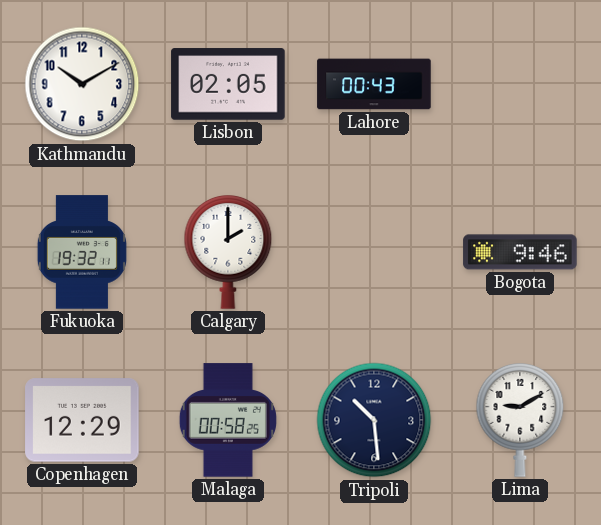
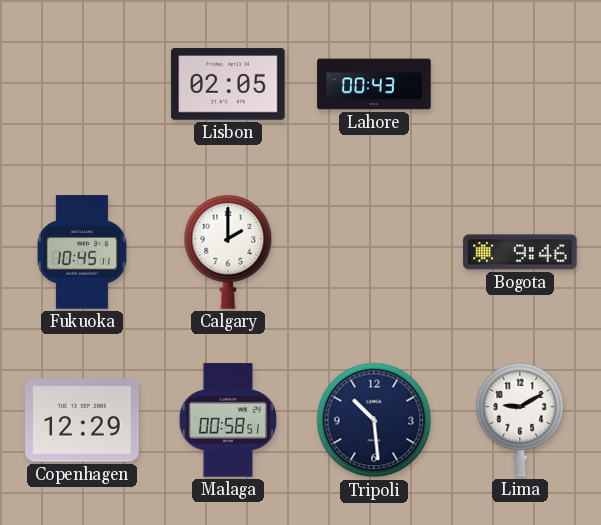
Kathmandu: 10:10 -> none
Fukuoka: 19:32 -> 10:45
Malaga: 00:58:25 -> 00:58:51
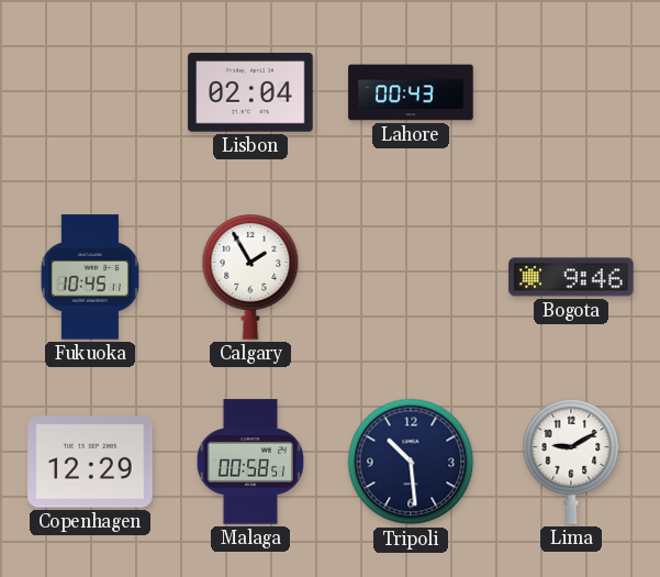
Lisbon: 02:05 -> 02:04
Calgary: 2:00 -> 1:55
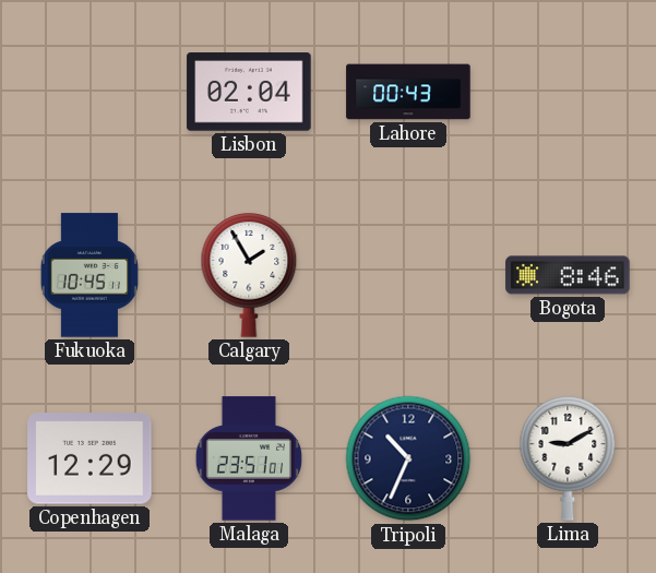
Bogota: 9:46 -> 8:46
Malaga: 00:58 -> 23:51
Tripoli: 10:29 -> 10:34
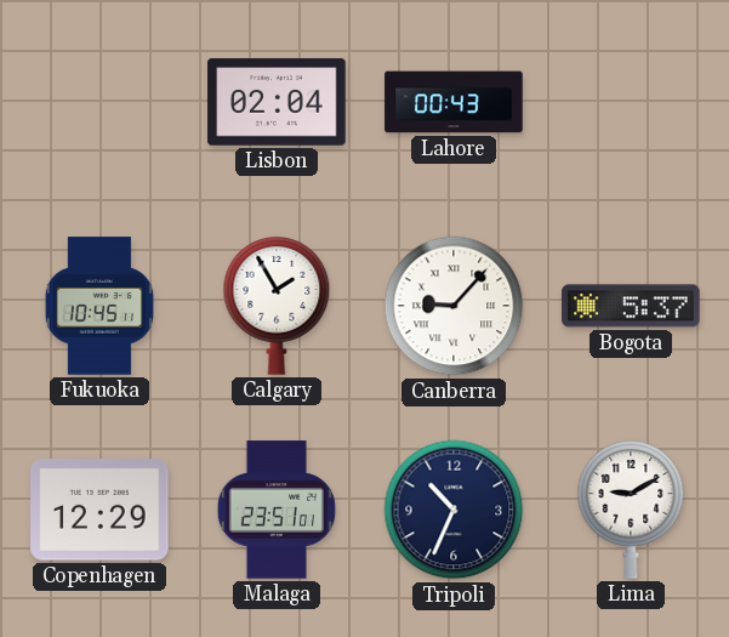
Canberra: none -> 9:07
Bogota: 8:46 -> 5:37
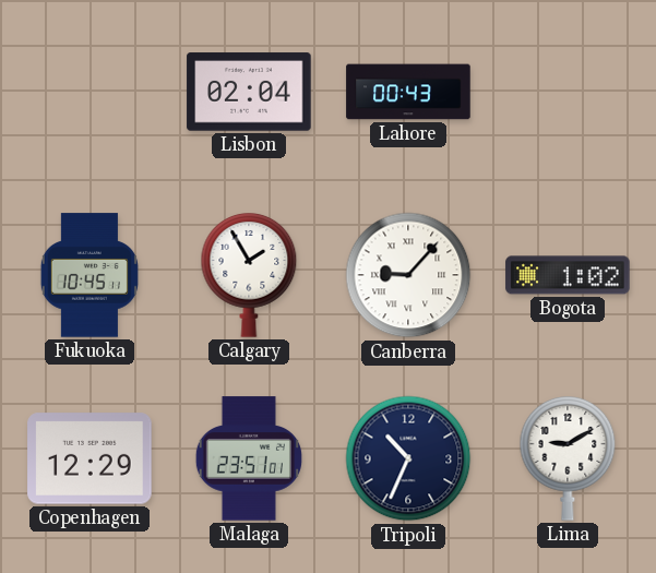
Bogota: 5:37 -> 1:02
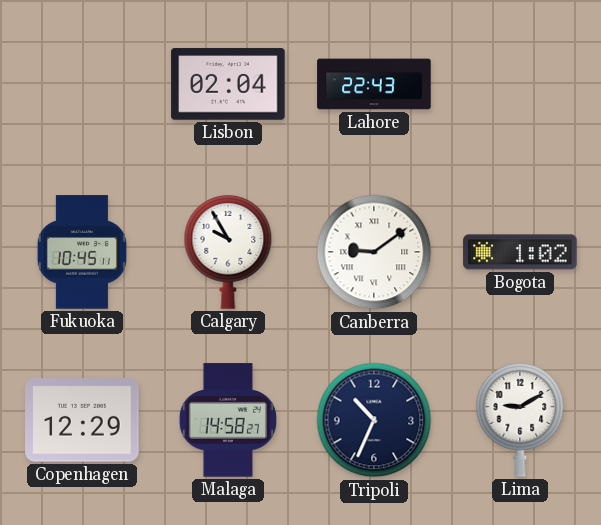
Lahore: 00:43 -> 22:43
Calgary: 1:55 -> 9:55
Canberra: 9:07 -> 9:09
Malaga: 23:51 -> 14:58
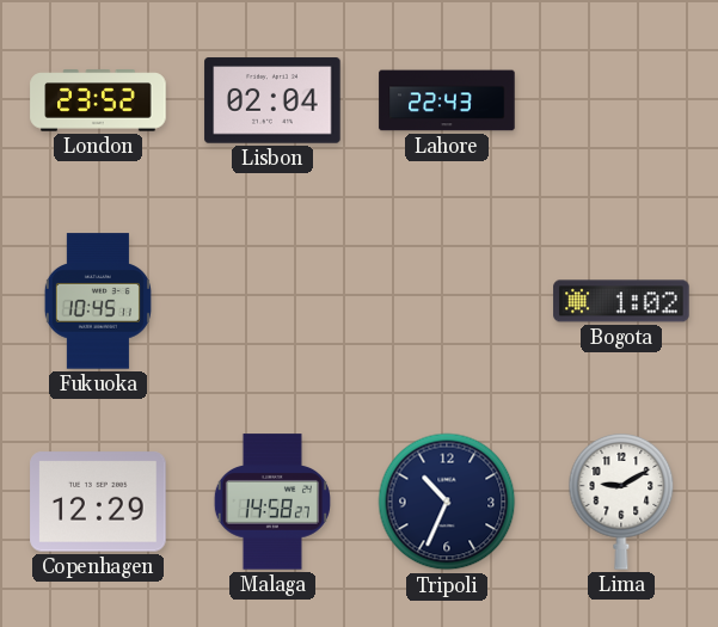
London: none -> 23:52
Calgary: 9:55 -> none
Canberra: 9:09 -> none
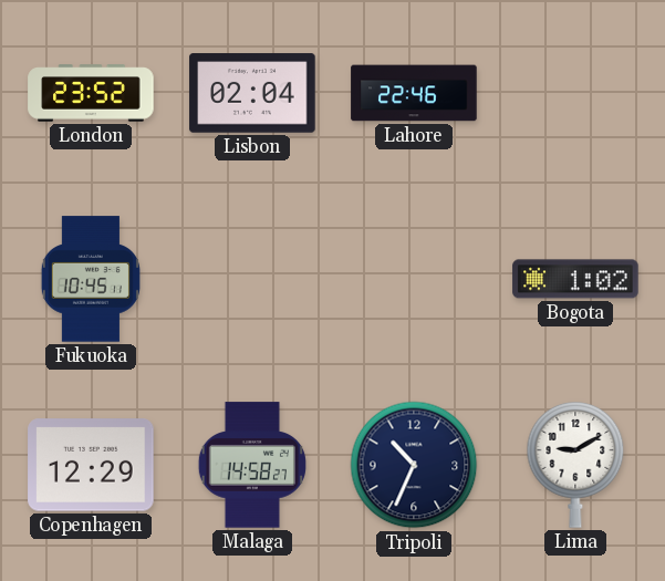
Lahore: 22:43 -> 22:46
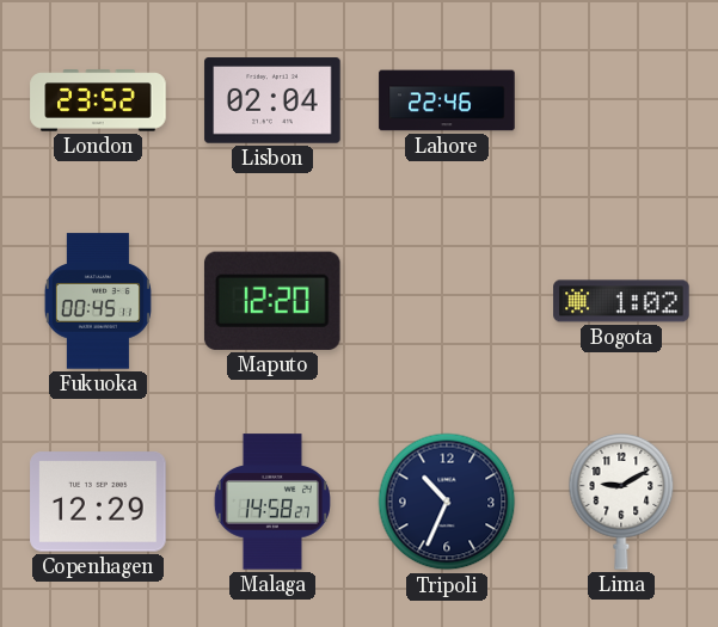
Fukuoka: 10:45 -> 00:45
Maputo: none -> 12:20
